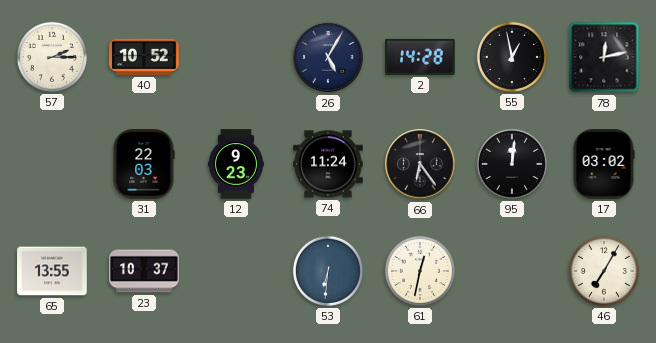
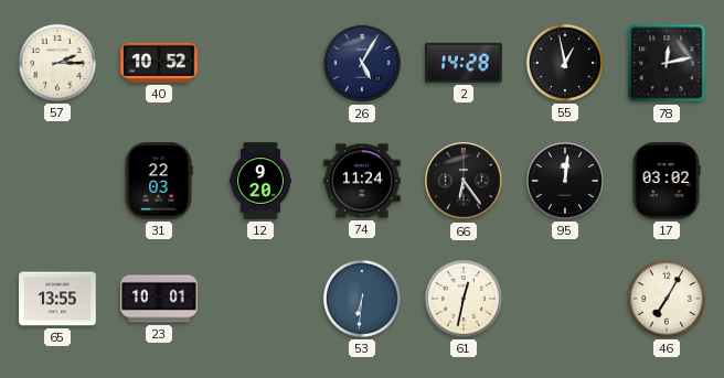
12: 9:23 -> 9:20
23: 10:37 -> 10:01
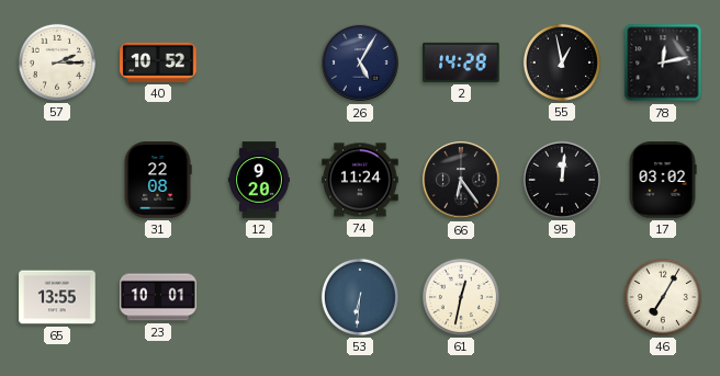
31: 22:03 -> 22:08
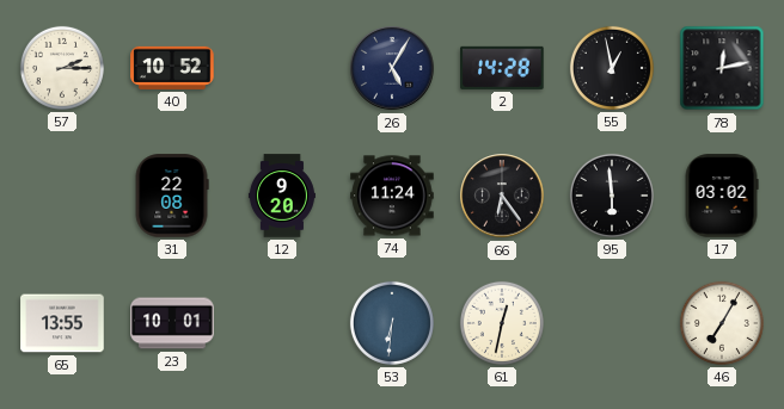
95: 12:01 -> 5:59
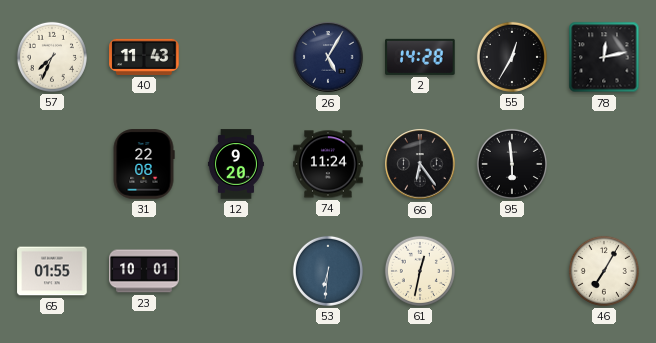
57: 2:15 -> 7:34
40: 10:52 -> 11:43
55: 12:58 -> 12:35
17: 03:02 -> none
65: 13:55 -> 01:55
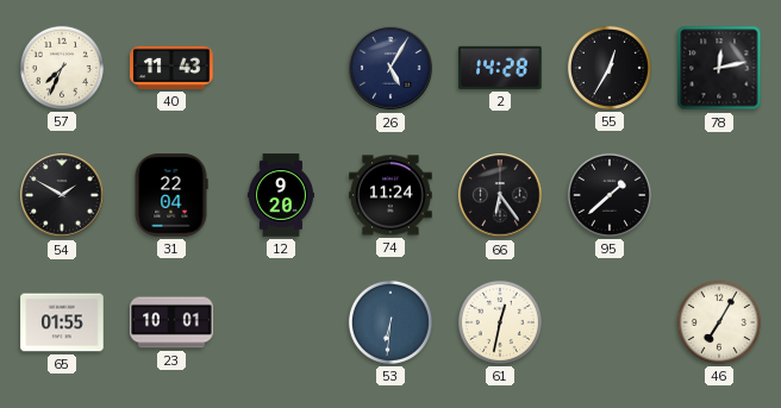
54: none -> 1:50
31: 22:08 -> 22:04
95: 5:59 -> 1:38
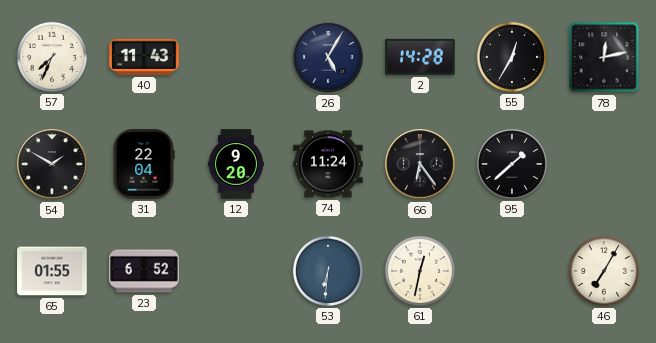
23: 10:01 -> 6:52
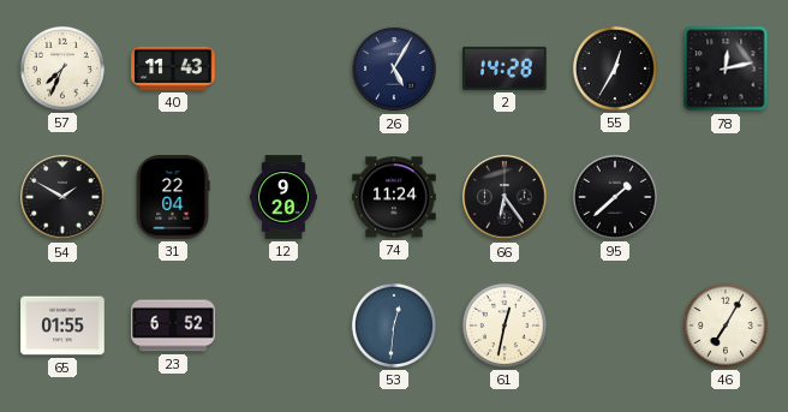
53: 6:31 -> 12:31
